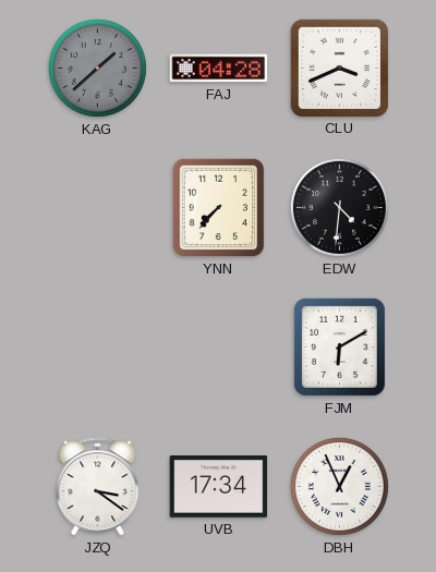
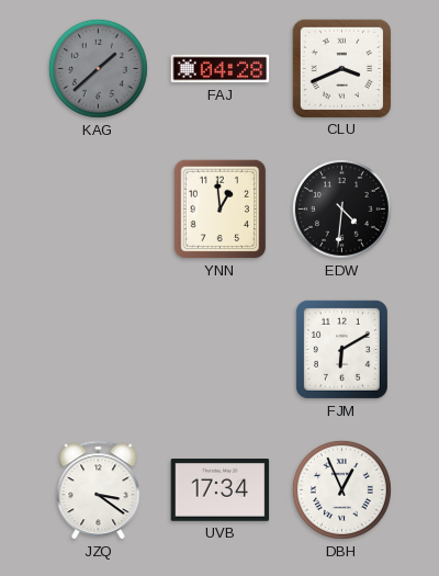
YNN: 7:37 -> 12:59
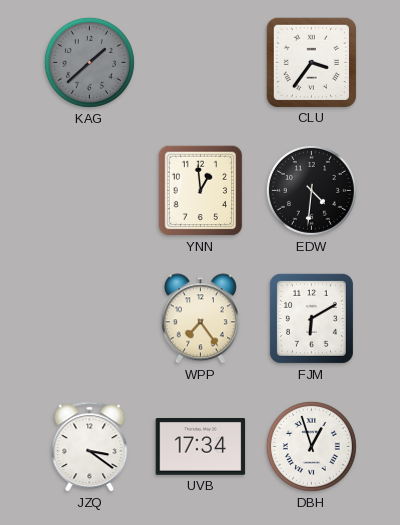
FAJ: 04:28 -> none
CLU: 3:41 -> 3:36
WPP: none -> 7:24
DBH: 12:56 -> 12:57
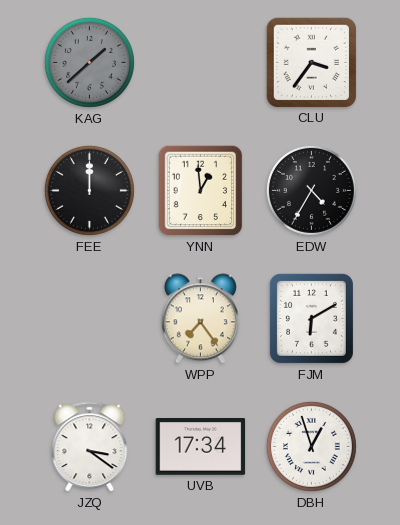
FEE: none -> 12:00
EDW: 4:31 -> 4:35
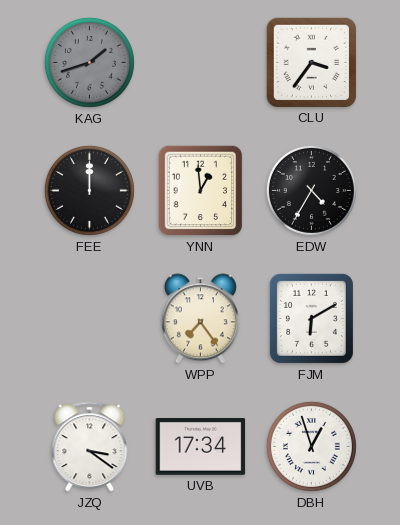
KAG: 1:38 -> 1:42
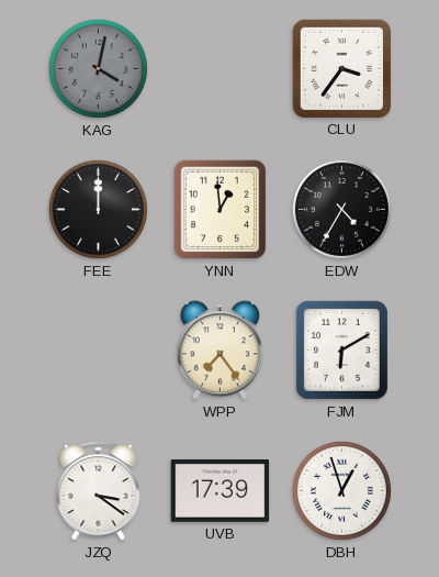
KAG: 1:42 -> 4:02
UVB: 17:34 -> 17:39
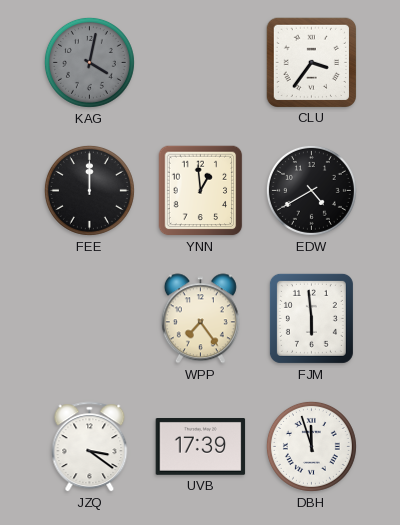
EDW: 4:35 -> 4:40
FJM: 6:10 -> 5:59
DBH: 12:57 -> 11:57
